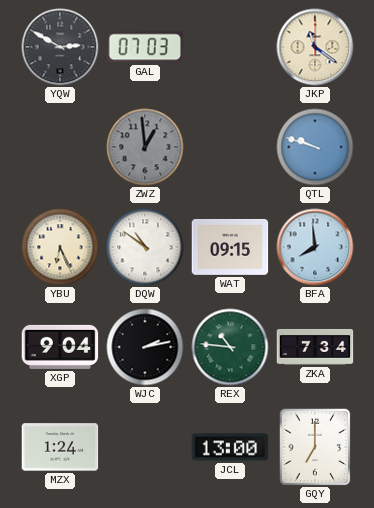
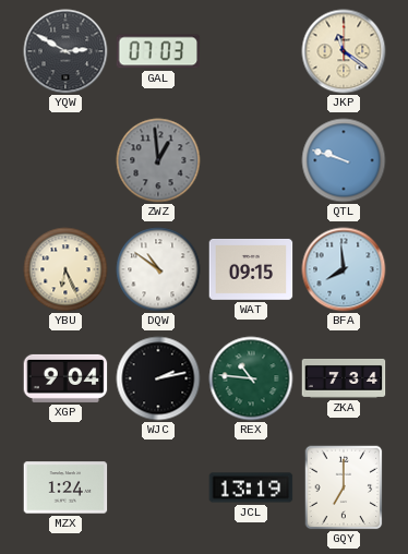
JCL: 13:00 -> 13:19
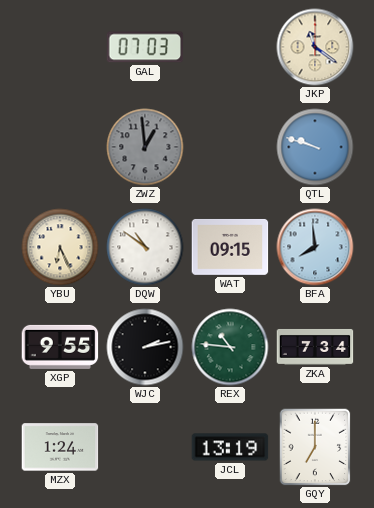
YQW: 2:50 -> none
XGP: 9:04 -> 9:55
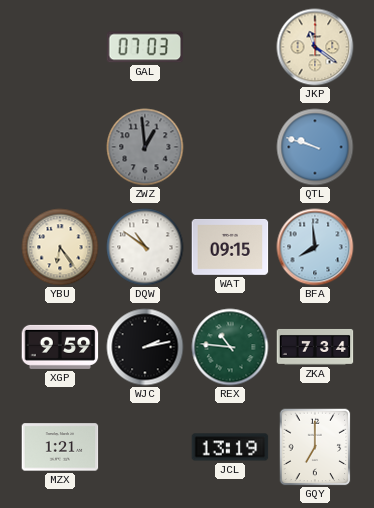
YBU: 6:26 -> 6:24
XGP: 9:55 -> 9:59
MZX: 1:24 -> 1:21
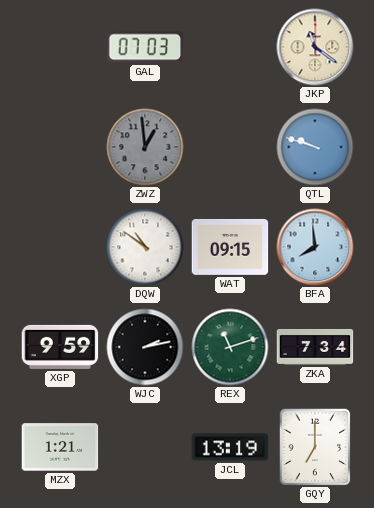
YBU: 6:24 -> none
REX: 10:46 -> 11:12
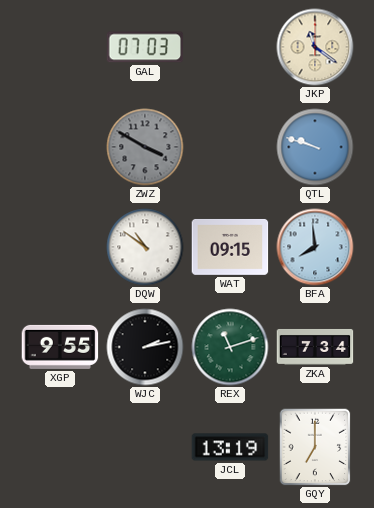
ZWZ: 12:59 -> 3:50
XGP: 9:59 -> 9:55
MZX: 1:21 -> none
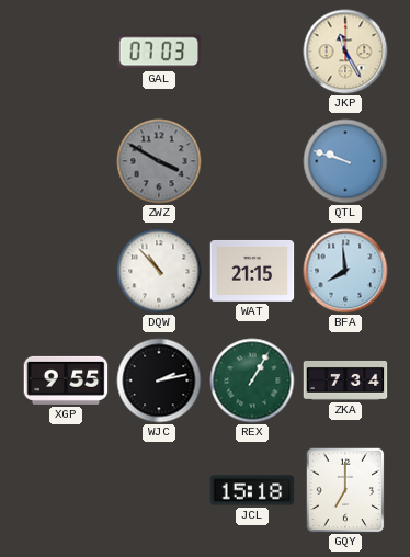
JKP: 11:21 -> 11:25
DQW: 10:51 -> 10:53
WAT: 09:15 -> 21:15
REX: 11:12 -> 1:05
JCL: 13:19 -> 15:18
